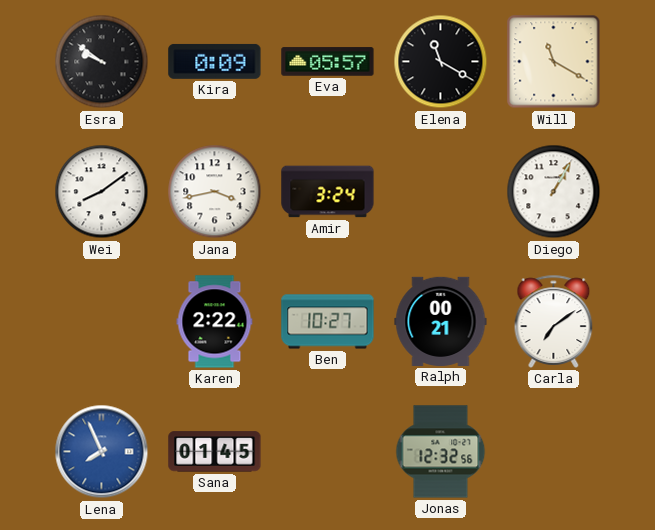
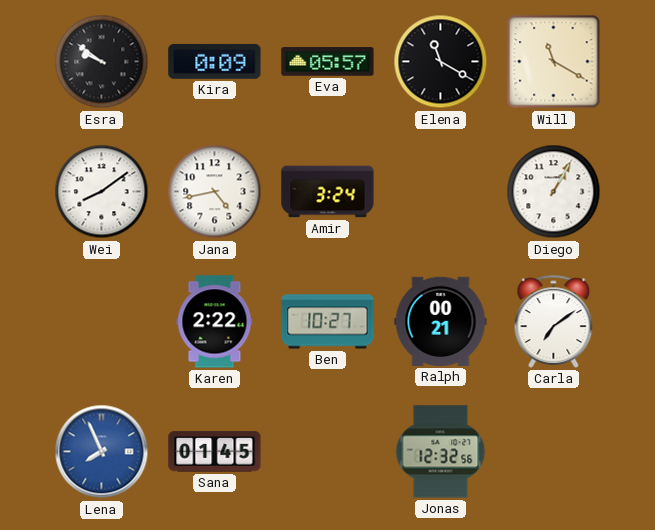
Jana: 3:43 -> 4:43
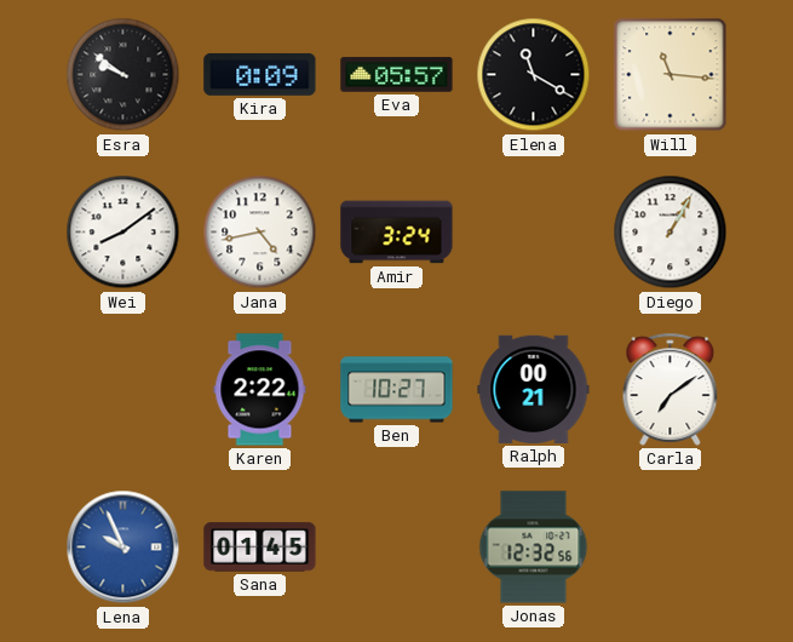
Will: 11:20 -> 11:16
Lena: 7:56 -> 9:56
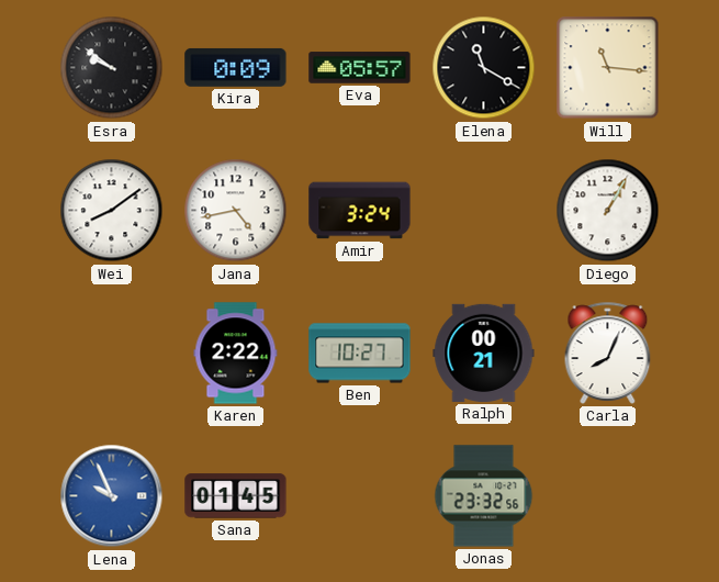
Carla: 7:09 -> 8:04
Jonas: 12:32 -> 23:32
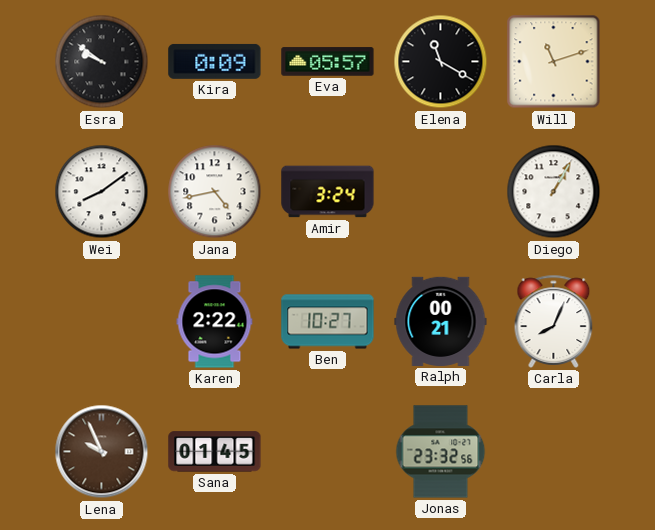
Will: 11:16 -> 11:12
Lena dial: blue -> brown
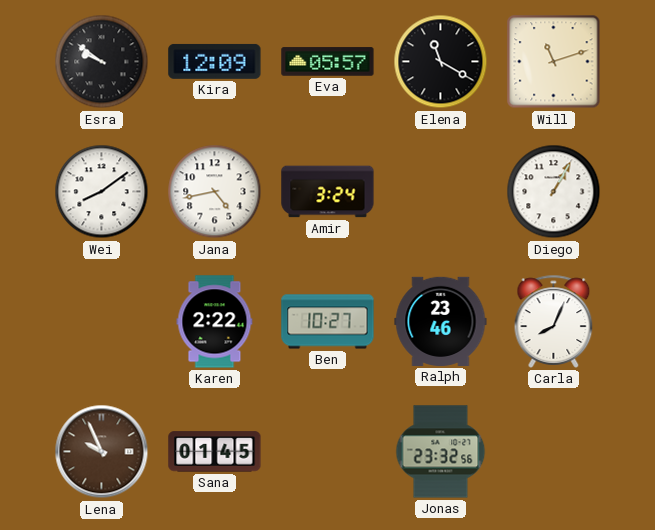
Kira: 0:09 -> 12:09
Ralph: 00:21 -> 23:46
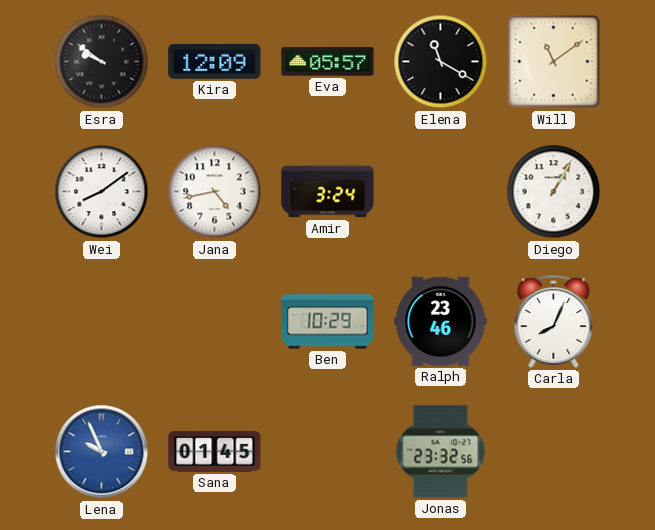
Will: 11:12 -> 11:09
Karen: 2:22 -> none
Ben: 10:27 -> 10:29
Lena dial: brown -> blue
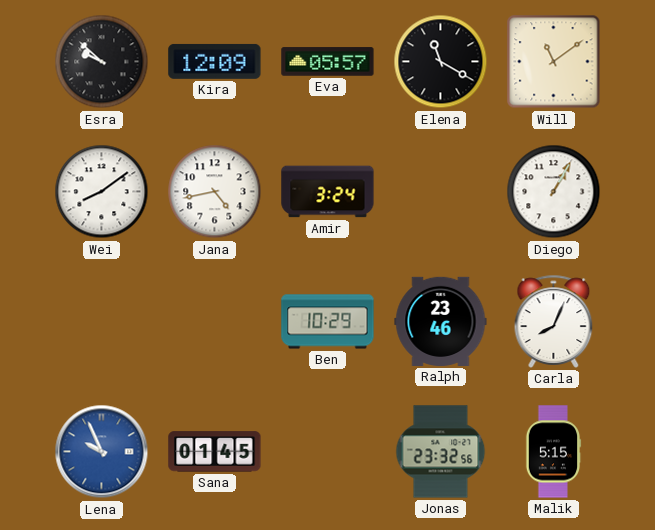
Esra: 9:51 -> 9:52
Malik: none -> 5:15
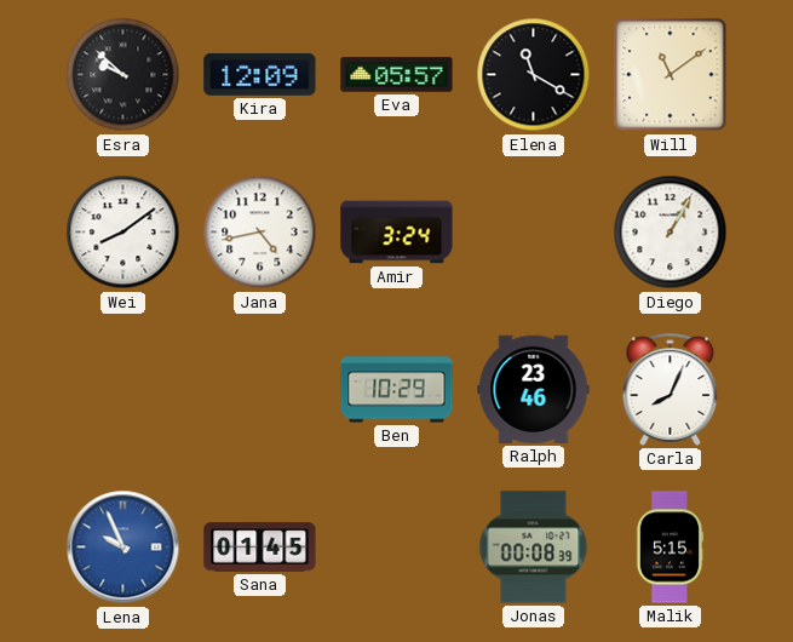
Jonas: 23:32 -> 00:08
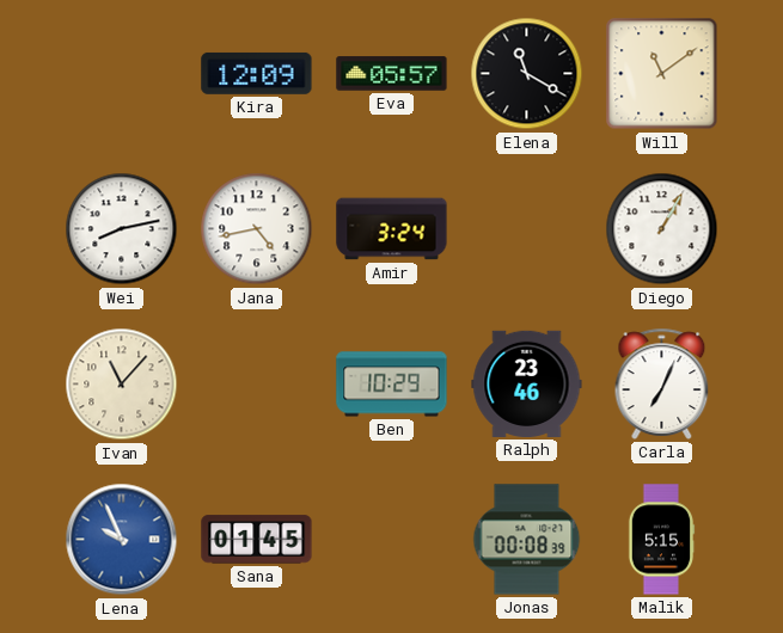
Esra: 9:52 -> none
Wei: 8:09 -> 8:13
Ivan: none -> 11:07
Carla: 8:04 -> 7:04
